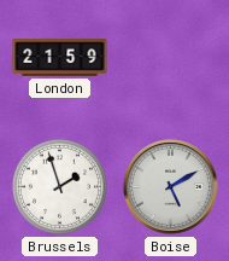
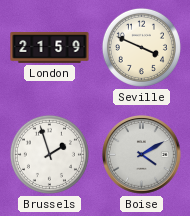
Seville: none -> 3:49
Boise: 5:10 -> 4:10
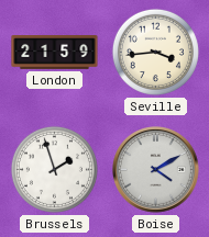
Seville: 3:49 -> 3:44
